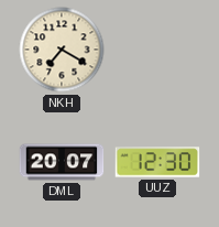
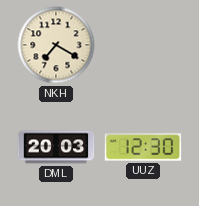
DML: 20:07 -> 20:03
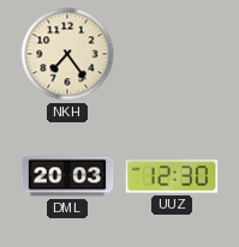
NKH: 7:20 -> 7:24
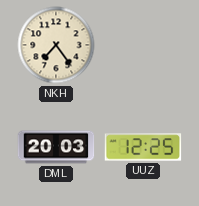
UUZ: 12:30 -> 12:25
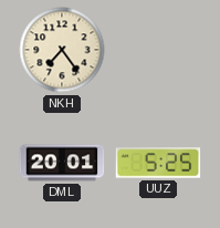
DML: 20:03 -> 20:01
UUZ: 12:25 -> 5:25
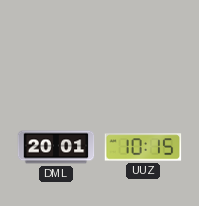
NKH: 7:24 -> none
UUZ: 5:25 -> 10:15
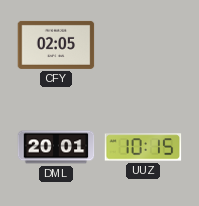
CFY: none -> 02:05
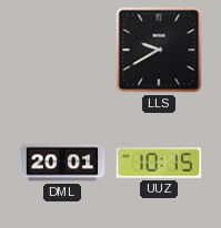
CFY: 02:05 -> none
LLS: none -> 9:40
